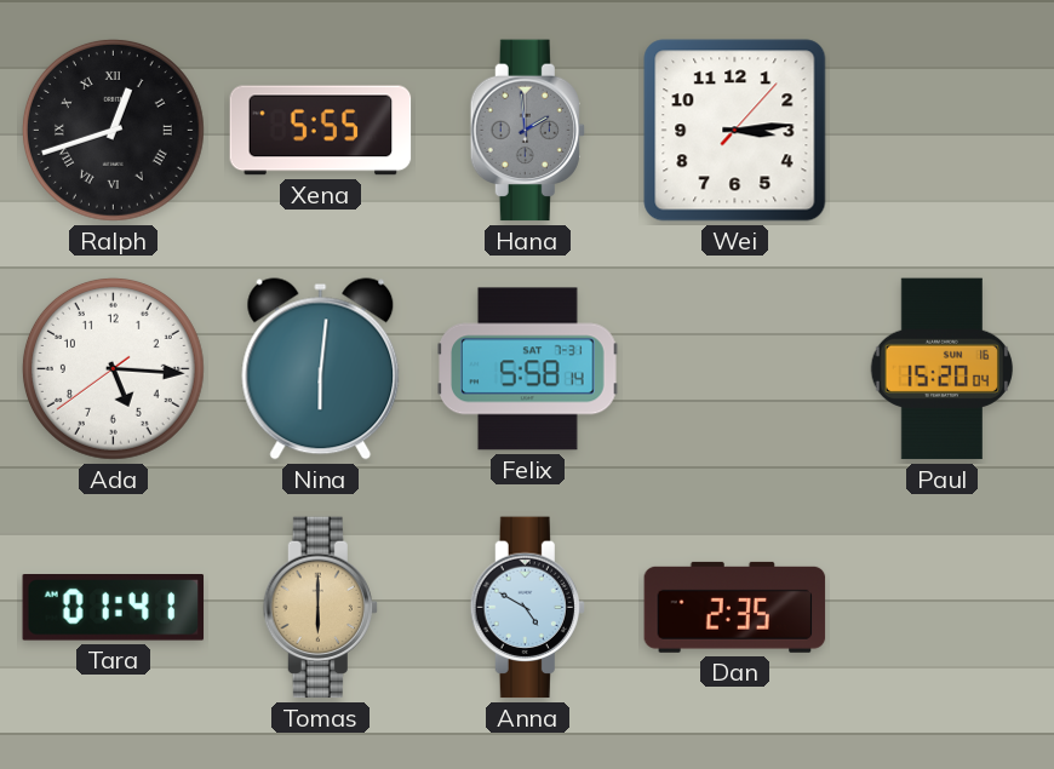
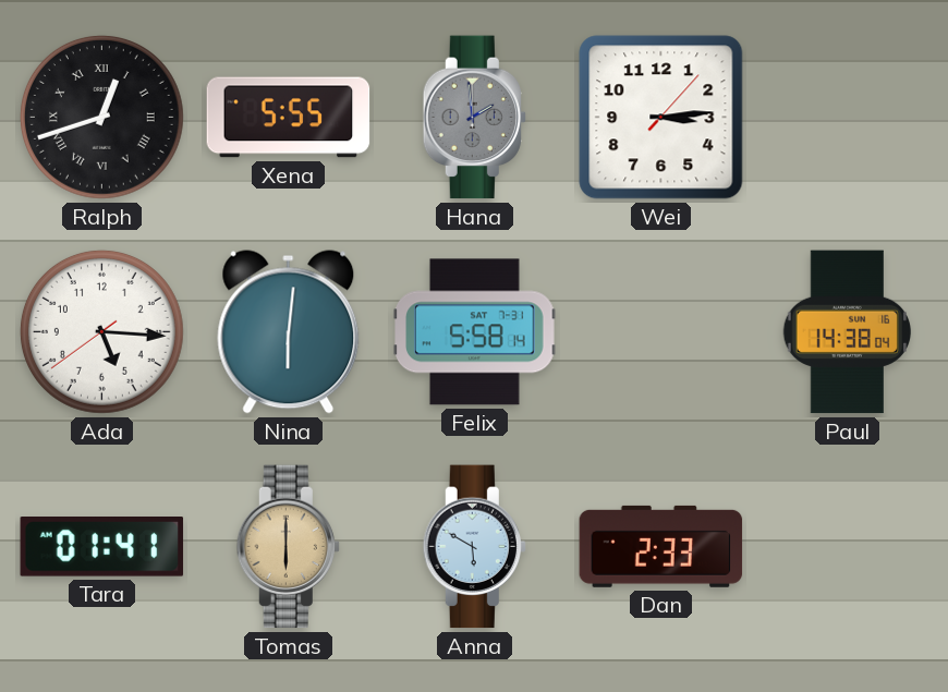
Paul: 15:20 -> 14:38
Anna: 4:50 -> 5:50
Dan: 2:35 -> 2:33
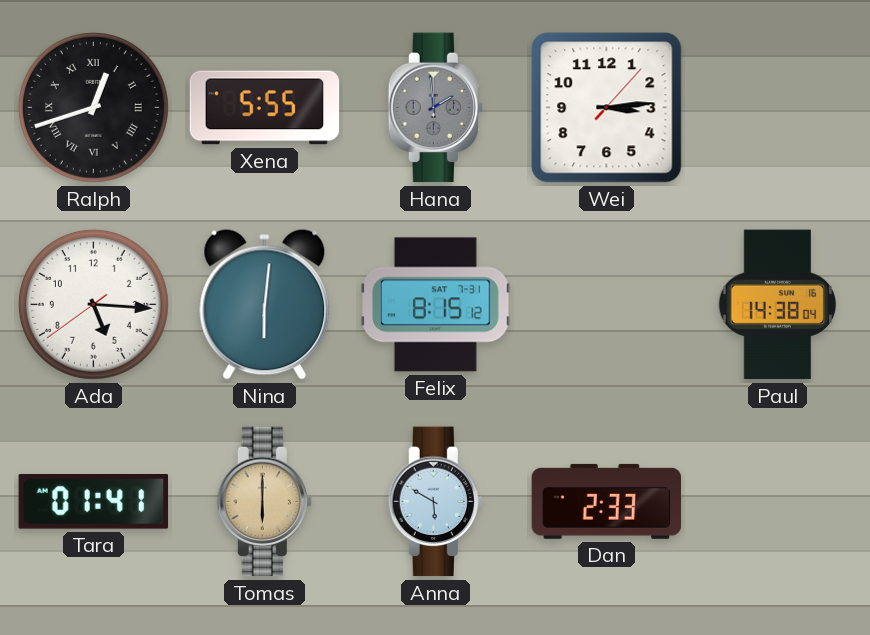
Felix: 5:58 -> 8:15
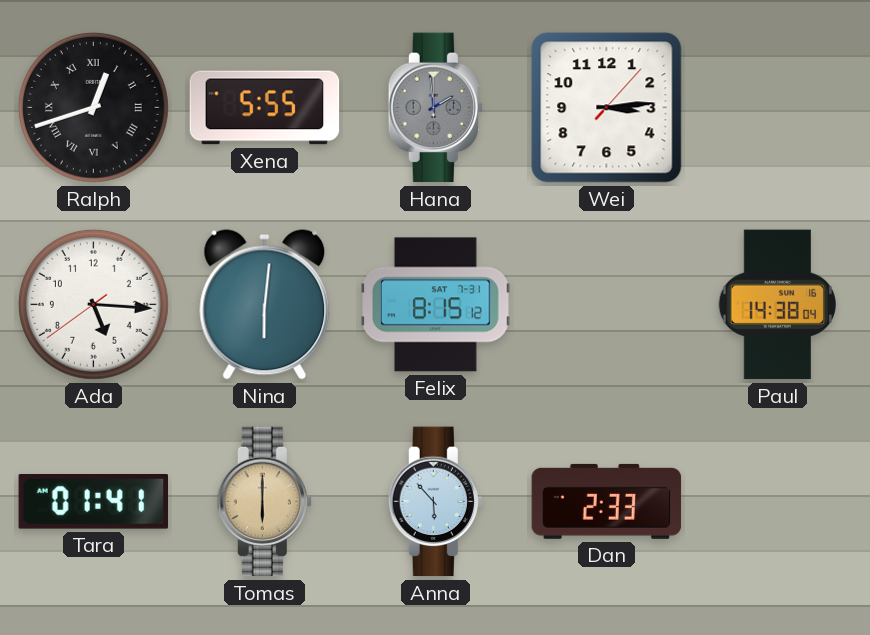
Anna: 5:50 -> 5:53
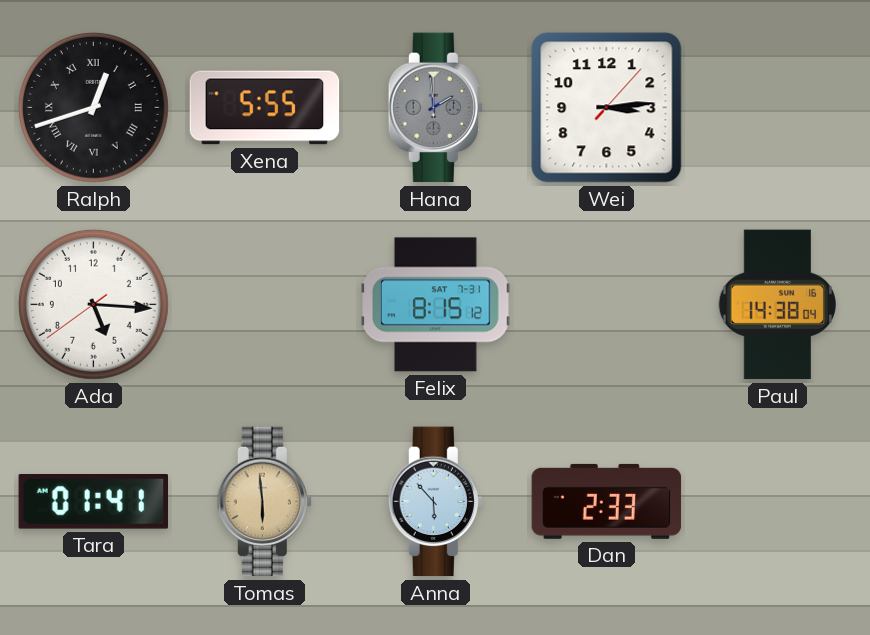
Nina: 6:01 -> none
Tomas: 6:00 -> 5:59
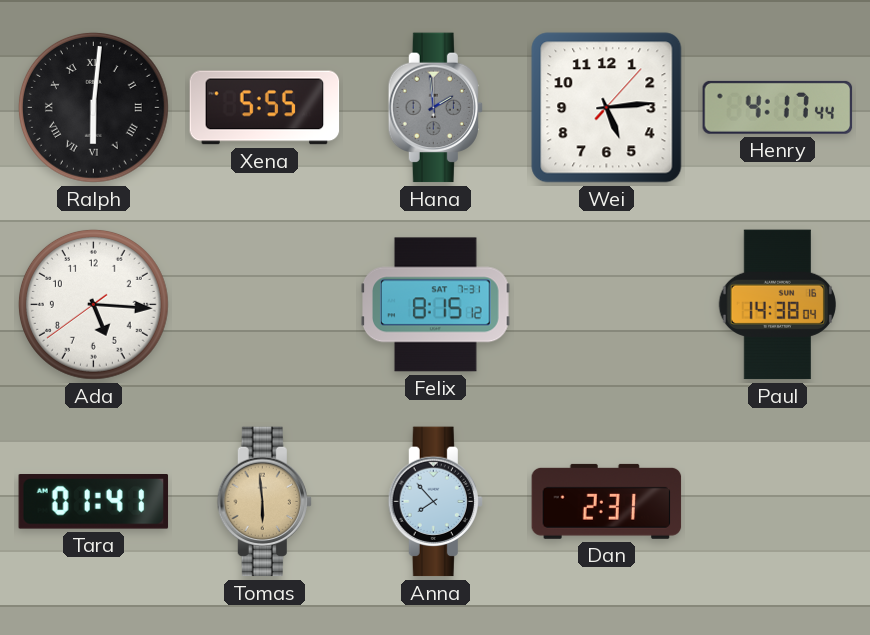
Ralph: 12:42 -> 6:01
Wei: 3:14 -> 5:14
Henry: none -> 4:17
Anna: 5:53 -> 7:53
Dan: 2:33 -> 2:31
